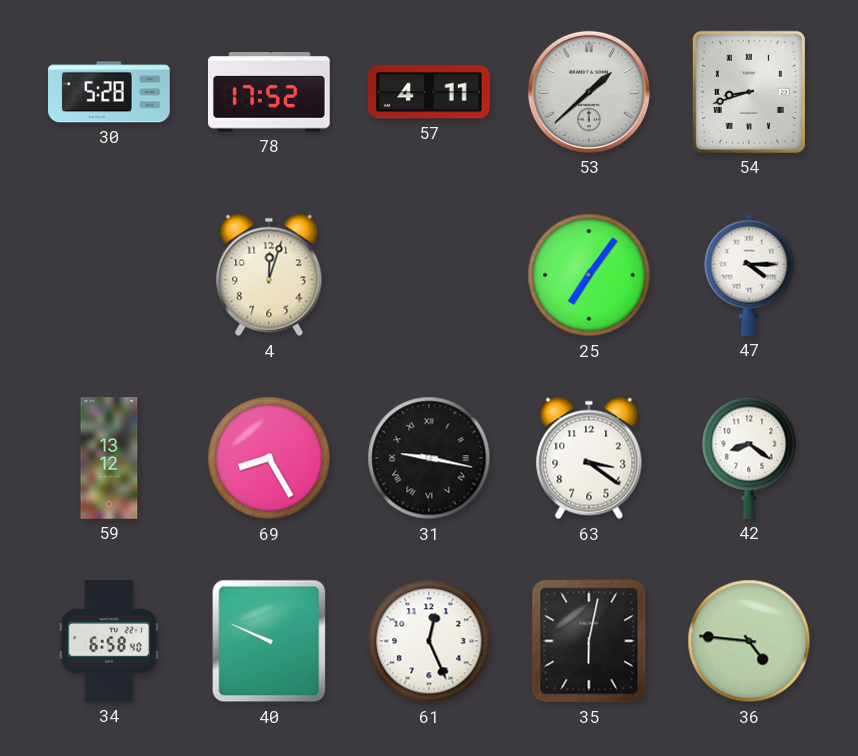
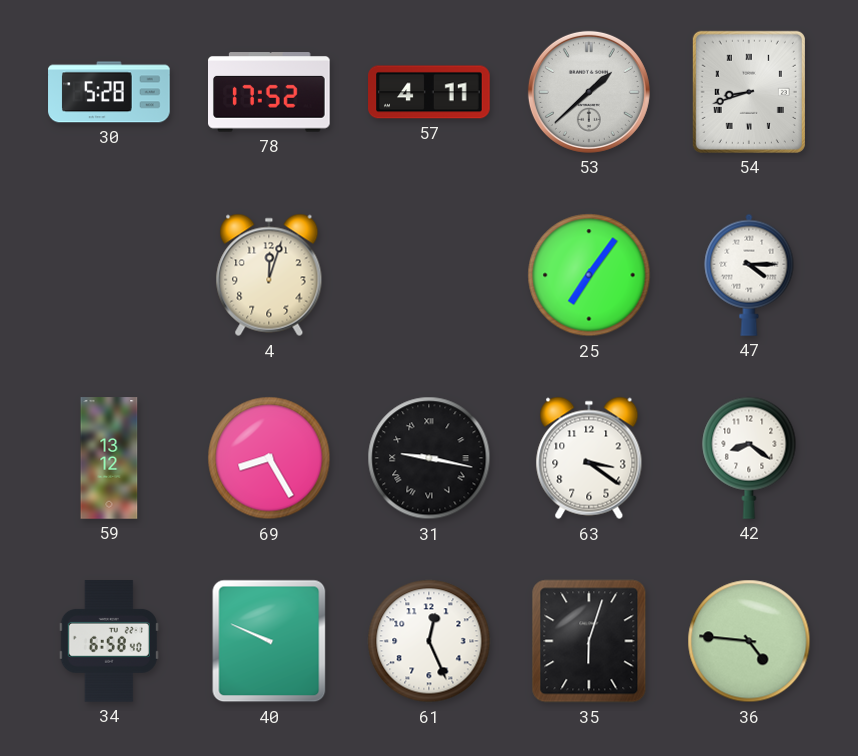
35: 6:02 -> 6:03
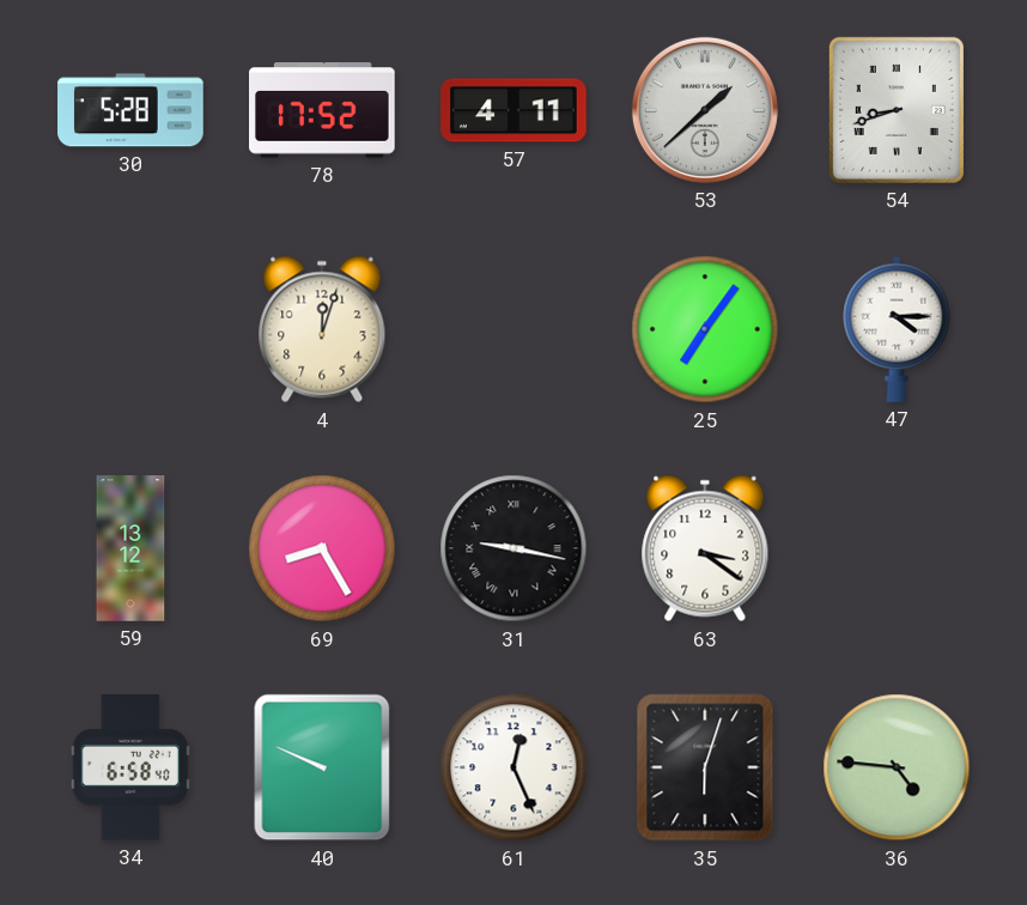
42: 8:21 -> none
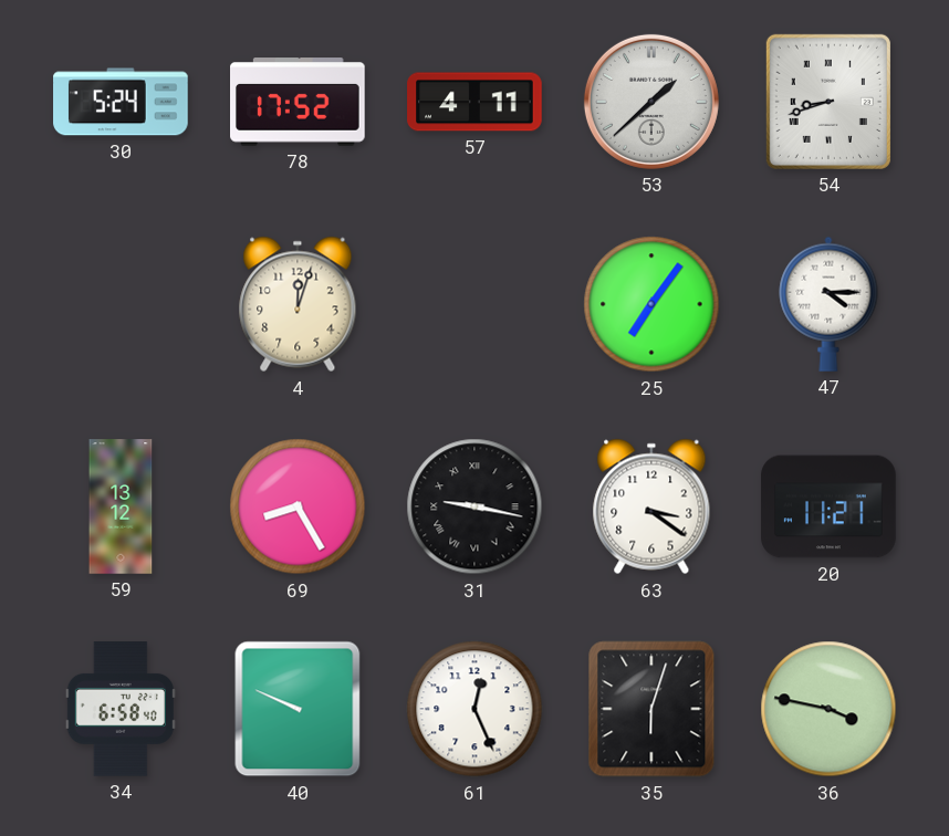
30: 5:28 -> 5:24
20: none -> 11:21
36: 4:46 -> 3:47
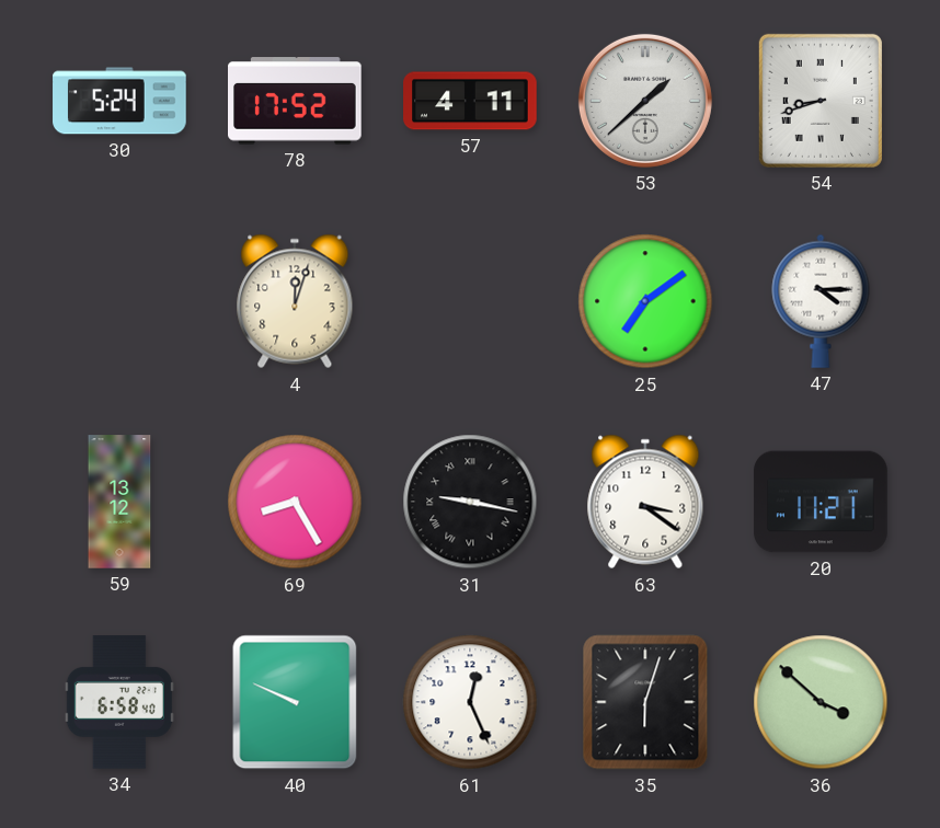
25: 7:06 -> 7:09
36: 3:47 -> 3:52
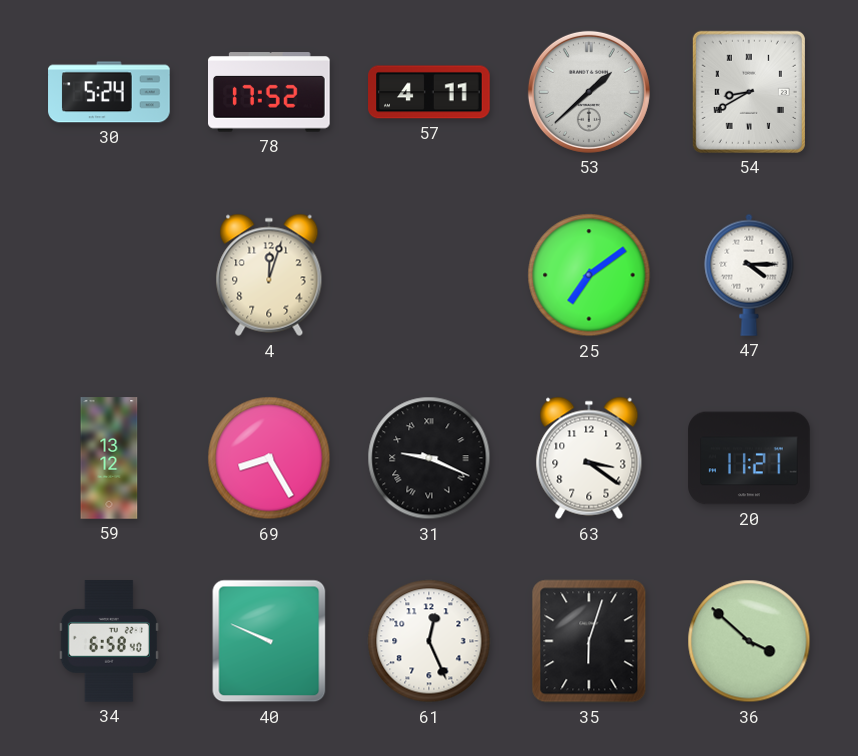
54: 8:42 -> 8:40
31: 9:17 -> 9:19
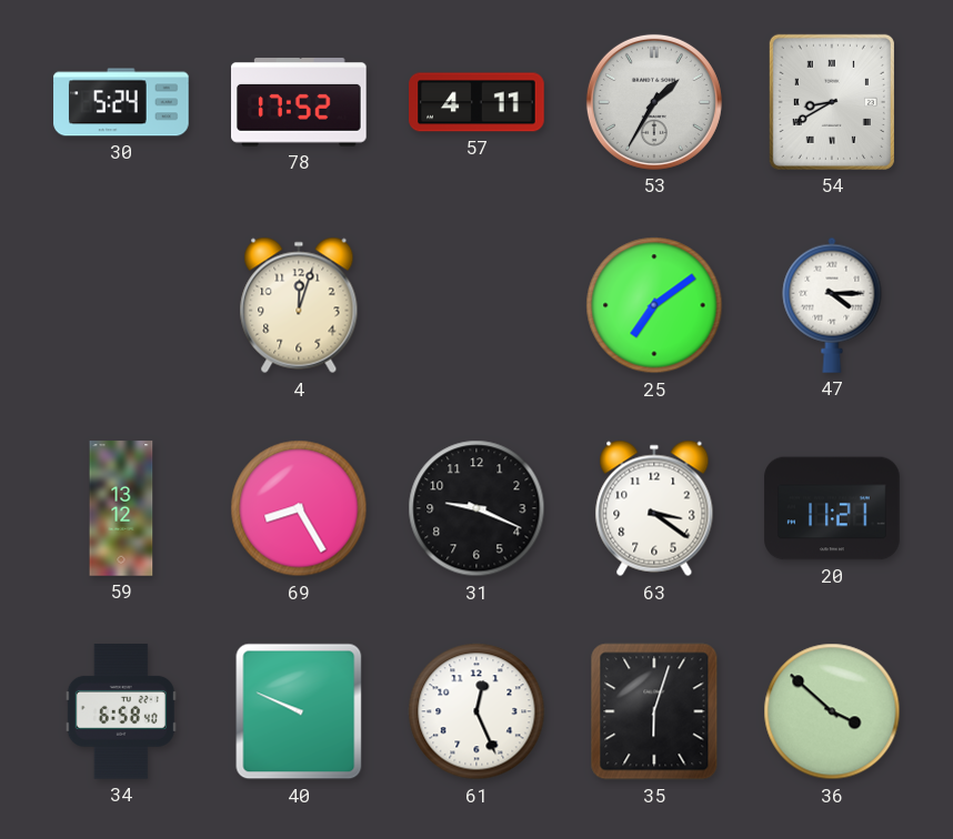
53: 1:38 -> 1:35
31 numerals: Roman -> Arabic
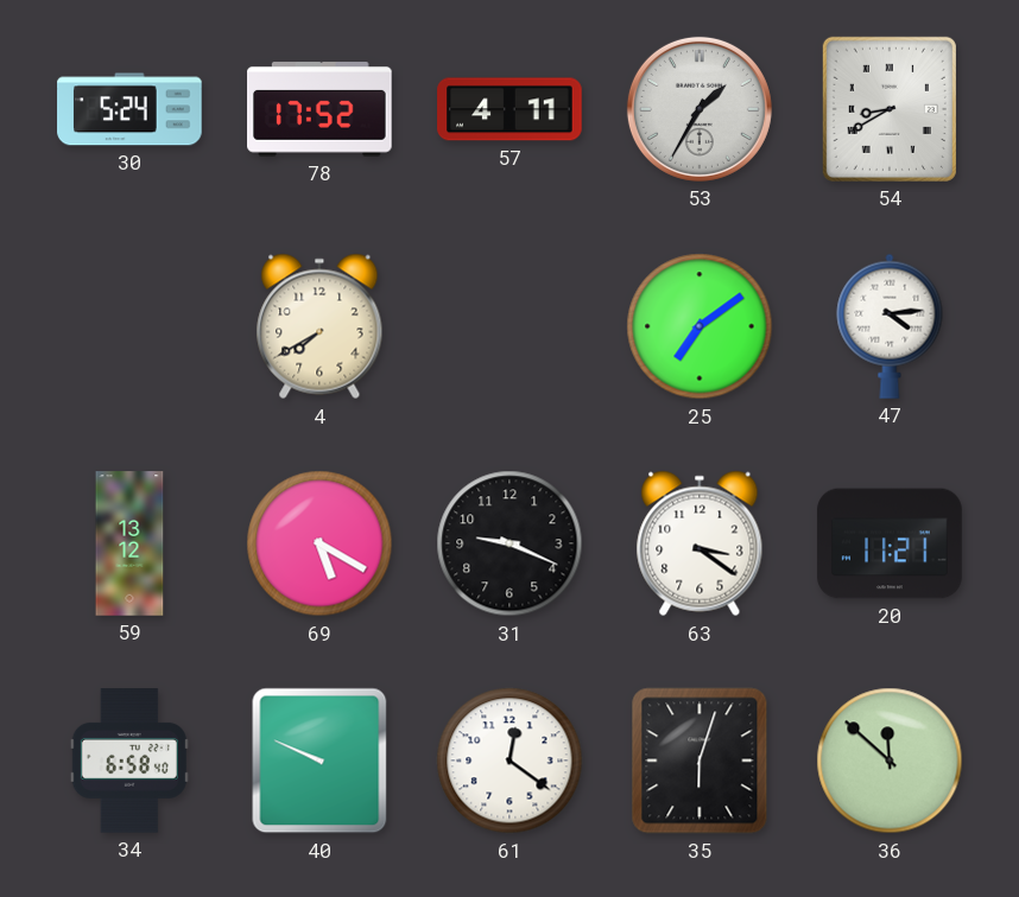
4: 12:03 -> 7:40
47: 4:15 -> 4:14
69: 8:25 -> 5:20
61: 12:26 -> 12:21
36: 3:52 -> 11:52
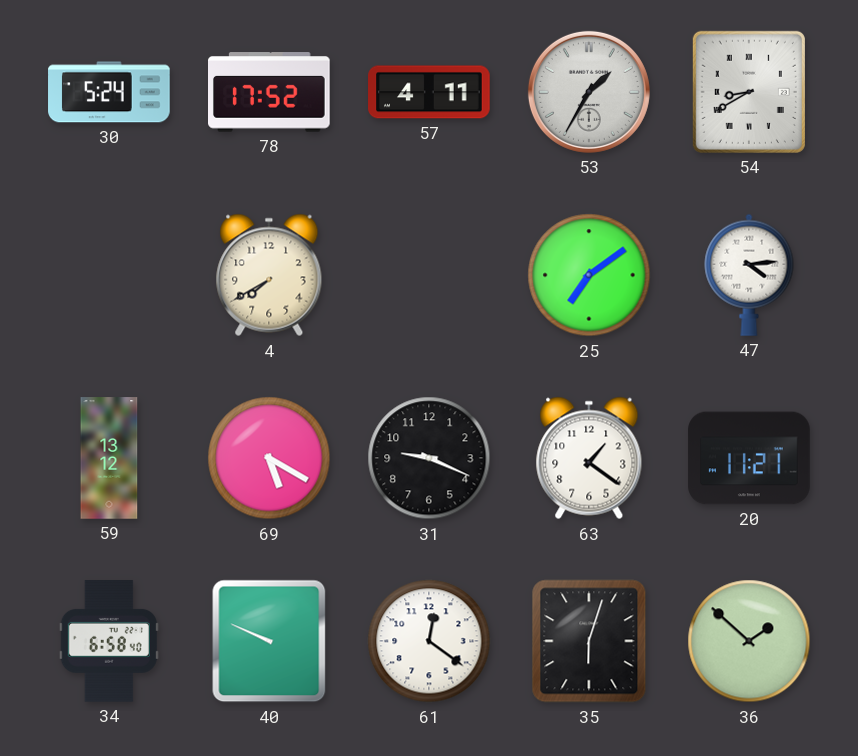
63: 3:21 -> 1:21
36: 11:52 -> 1:52
